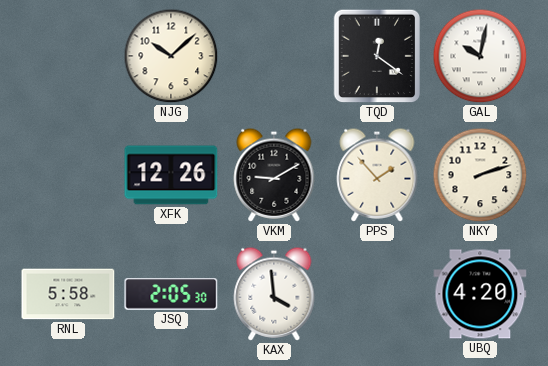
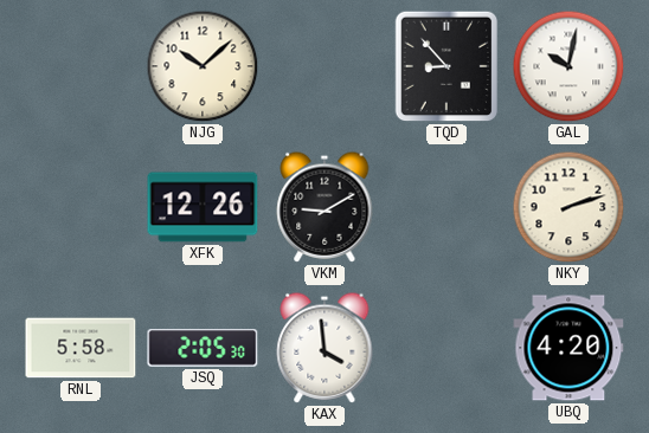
TQD: 12:21 -> 8:53
PPS: 1:53 -> none
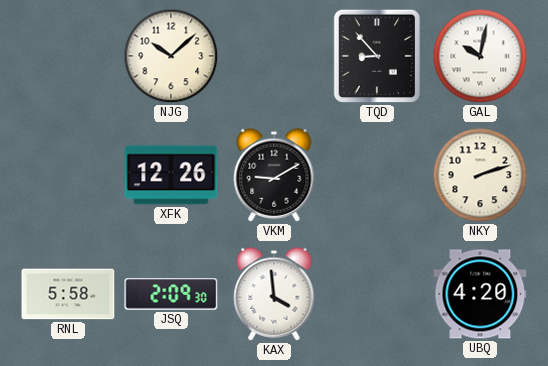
JSQ: 2:05 -> 2:09
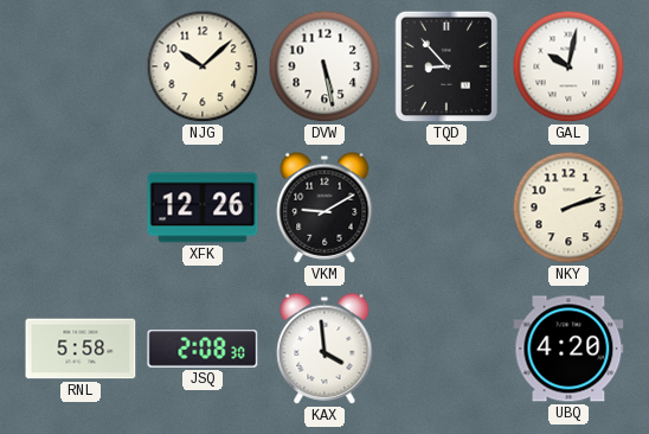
DVW: none -> 5:28
JSQ: 2:09 -> 2:08
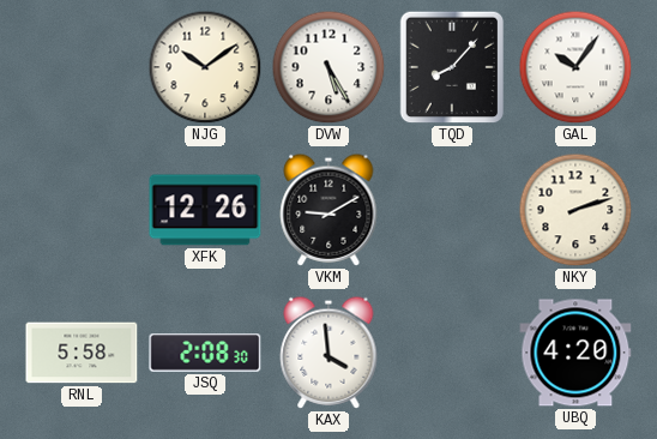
NJG: 10:08 -> 10:09
DVW: 5:28 -> 5:25
TQD: 8:53 -> 8:07
GAL: 10:02 -> 10:06
